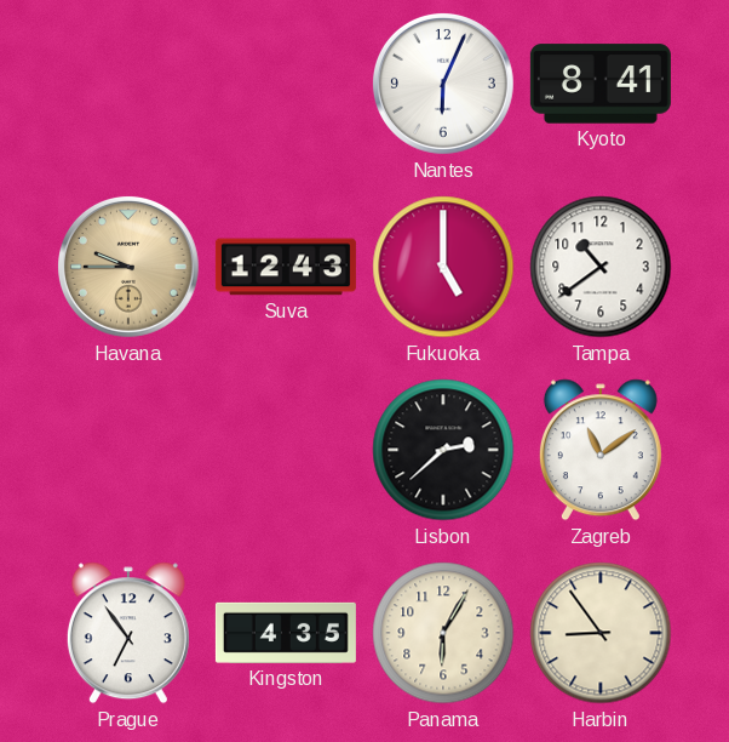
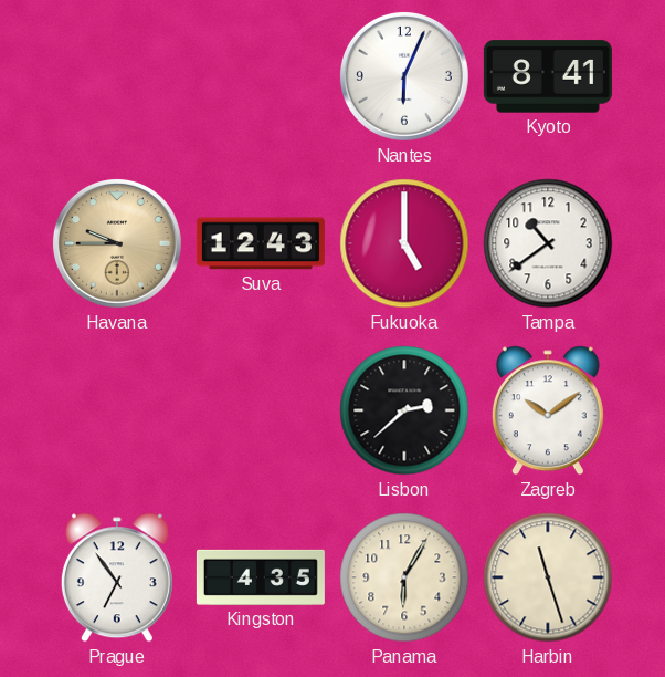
Zagreb: 11:09 -> 10:09
Harbin: 8:54 -> 11:27
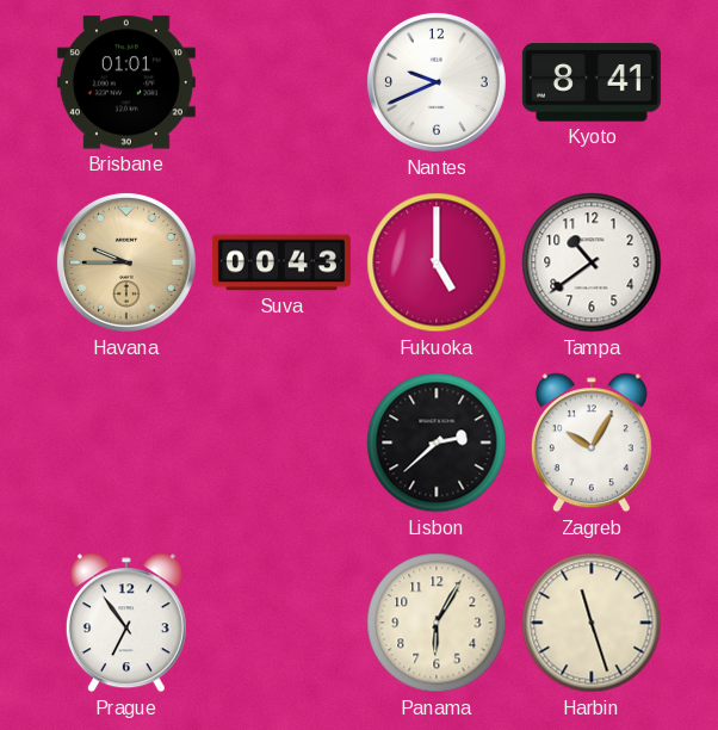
Brisbane: none -> 01:01
Nantes: 6:04 -> 9:41
Suva: 12:43 -> 00:43
Zagreb: 10:09 -> 10:05
Kingston: 4:35 -> none
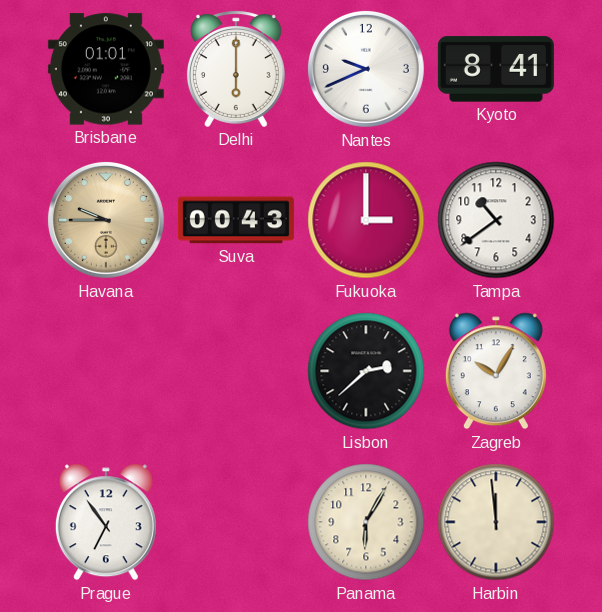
Delhi: none -> 6:00
Fukuoka: 5:00 -> 3:00
Harbin: 11:27 -> 11:59
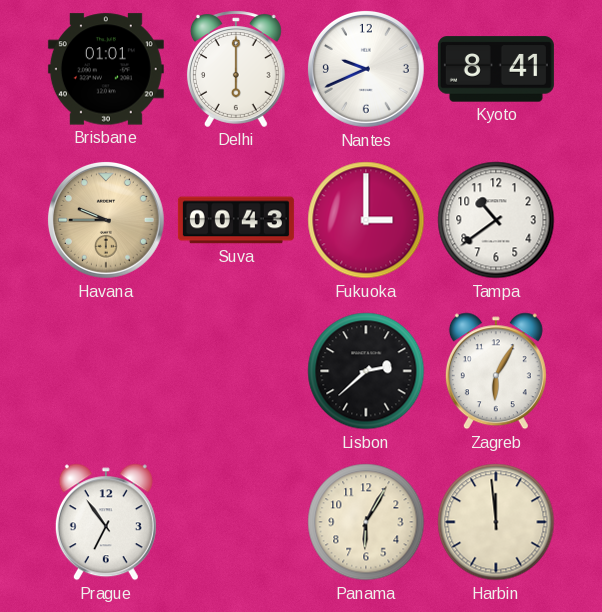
Zagreb: 10:05 -> 6:05
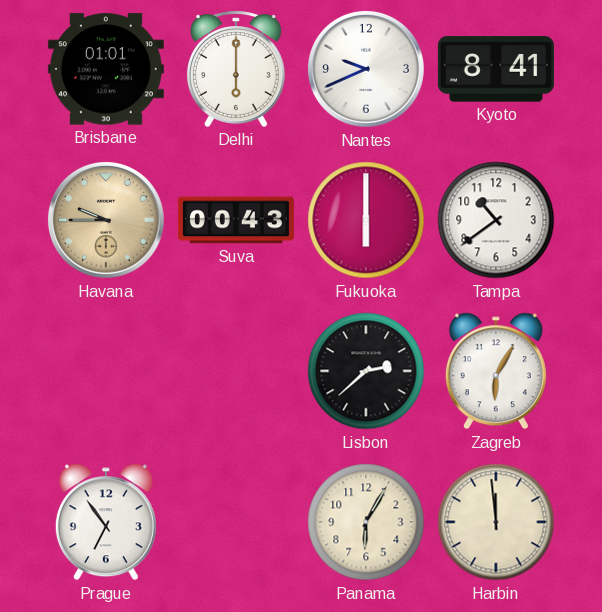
Fukuoka: 3:00 -> 6:00
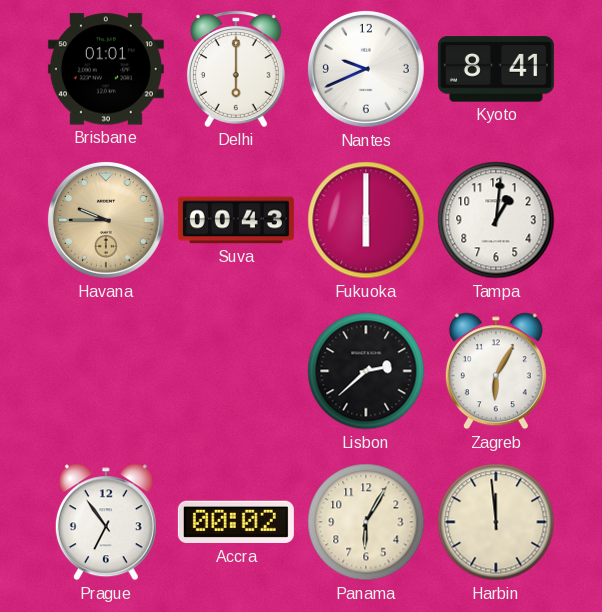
Tampa: 10:39 -> 1:01
Accra: none -> 00:02
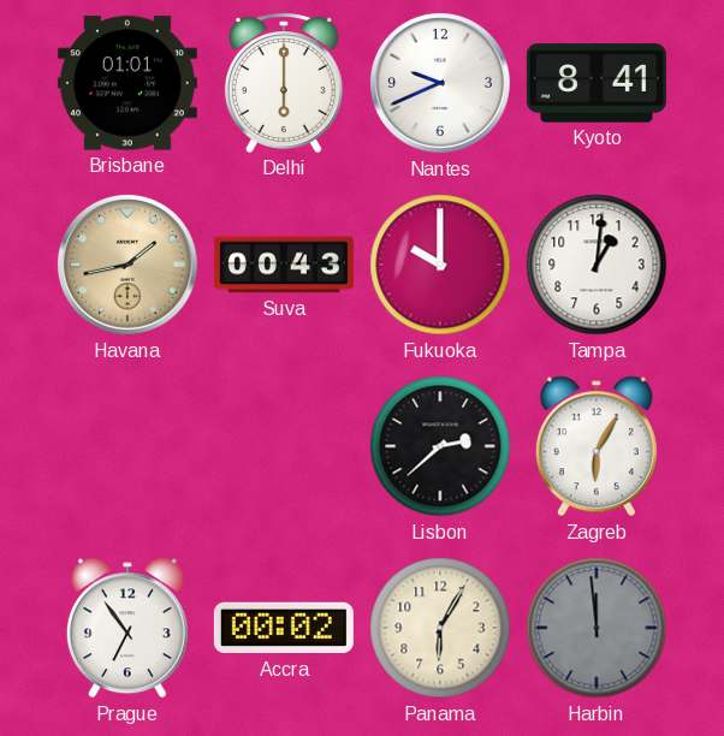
Havana: 9:45 -> 1:43
Fukuoka: 6:00 -> 10:00
Harbin dial: cream -> grey
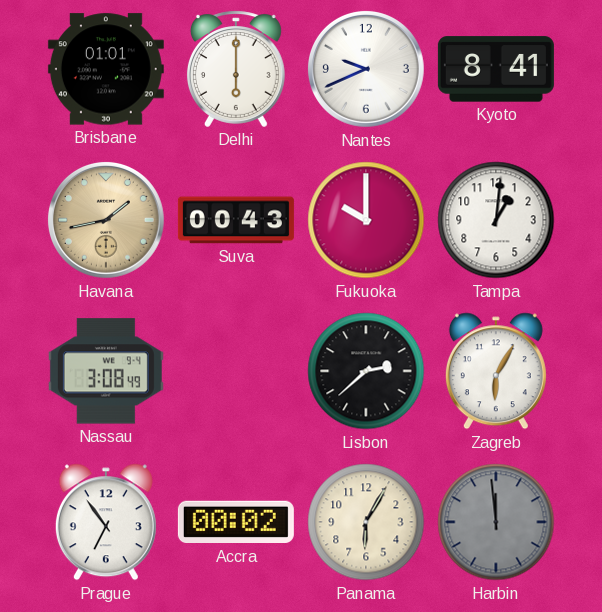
Nassau: none -> 3:08
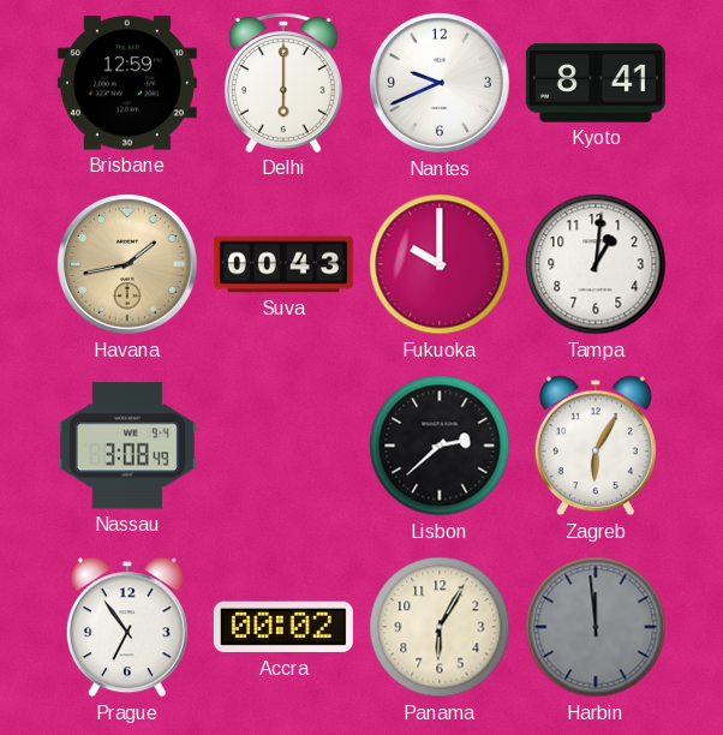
Brisbane: 01:01 -> 12:59
